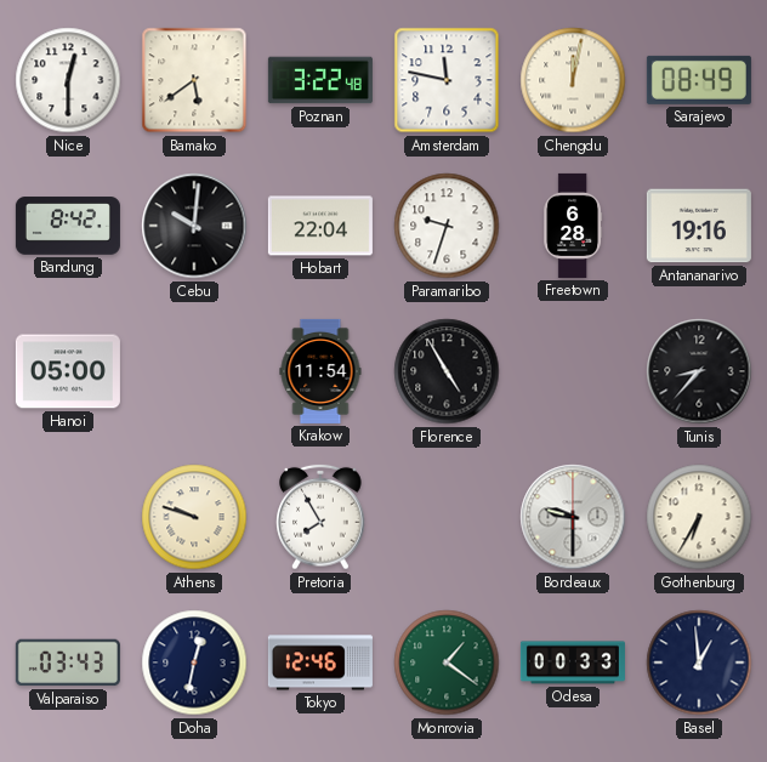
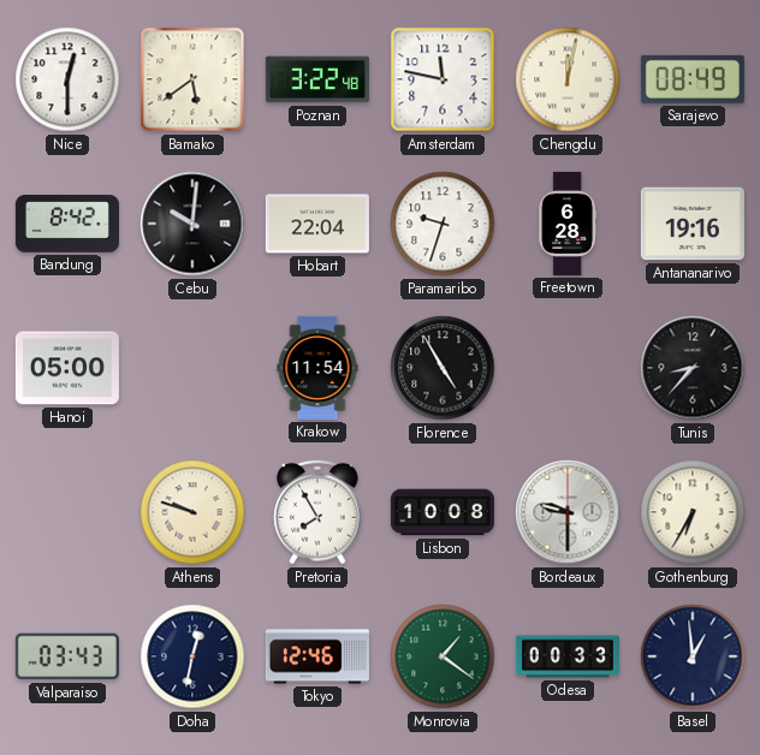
Lisbon: none -> 10:08
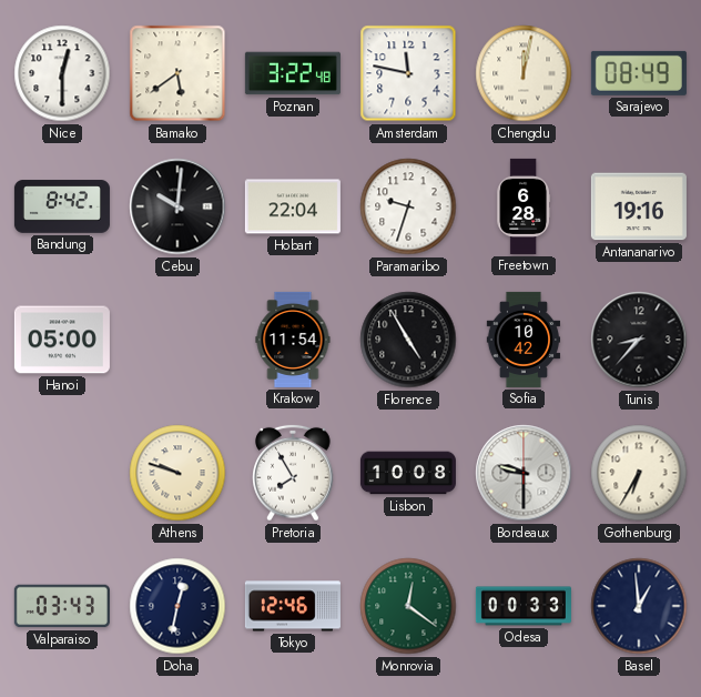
Sofia: none -> 10:42
Monrovia: 1:21 -> 12:21
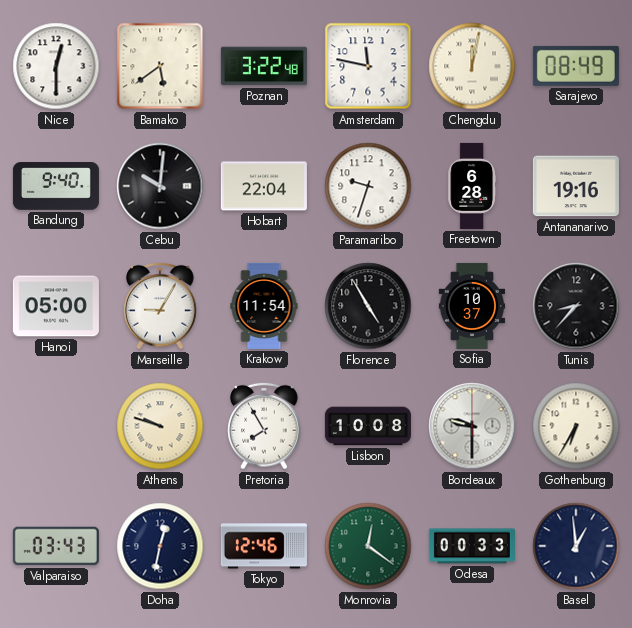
Bandung: 8:42 -> 9:40
Marseille: none -> 9:05
Sofia: 10:42 -> 10:37
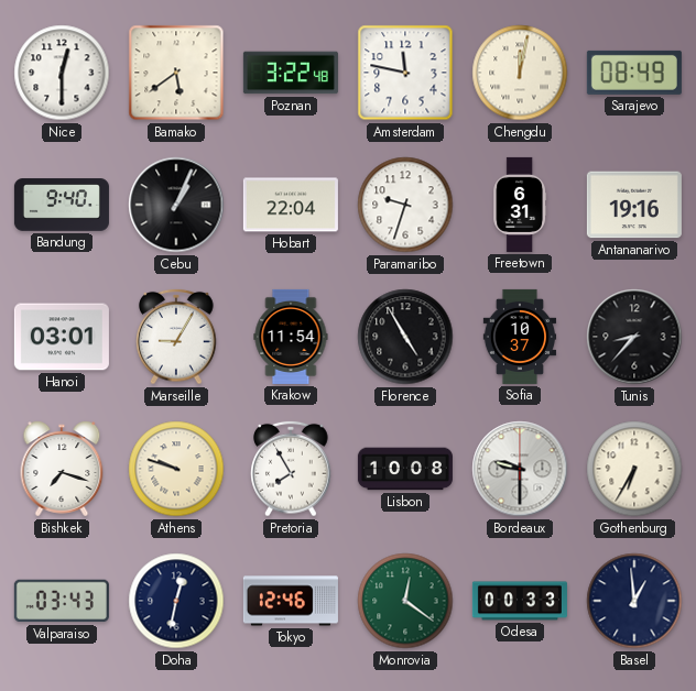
Cebu: 10:01 -> 1:04
Freetown: 6:28 -> 6:31
Hanoi: 05:00 -> 03:01
Bishkek: none -> 7:18
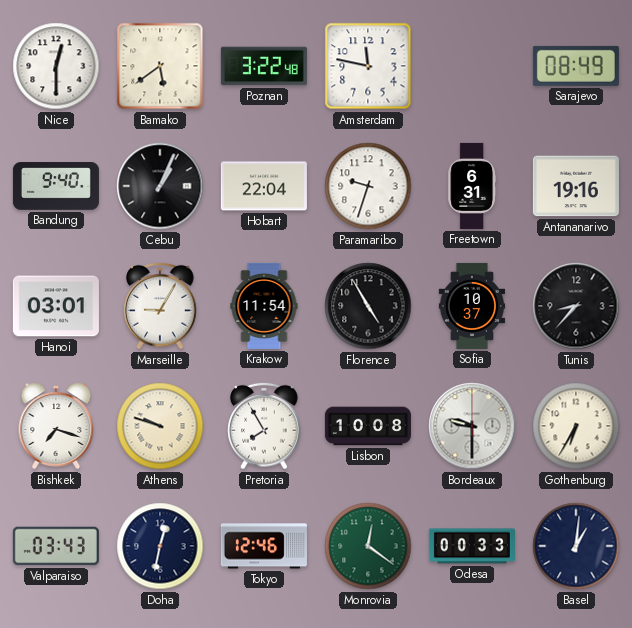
Chengdu: 12:02 -> none
Basel: 12:59 -> 1:01
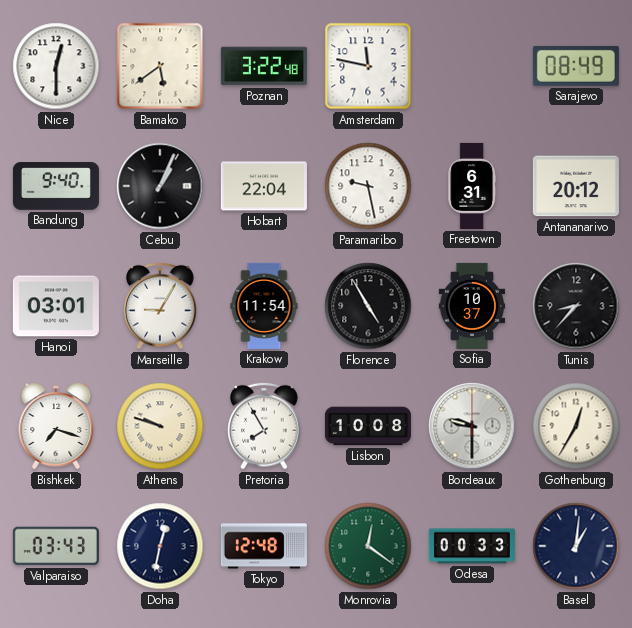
Paramaribo: 9:33 -> 9:28
Antananarivo: 19:16 -> 20:12
Gothenburg: 6:35 -> 12:35
Tokyo: 12:46 -> 12:48
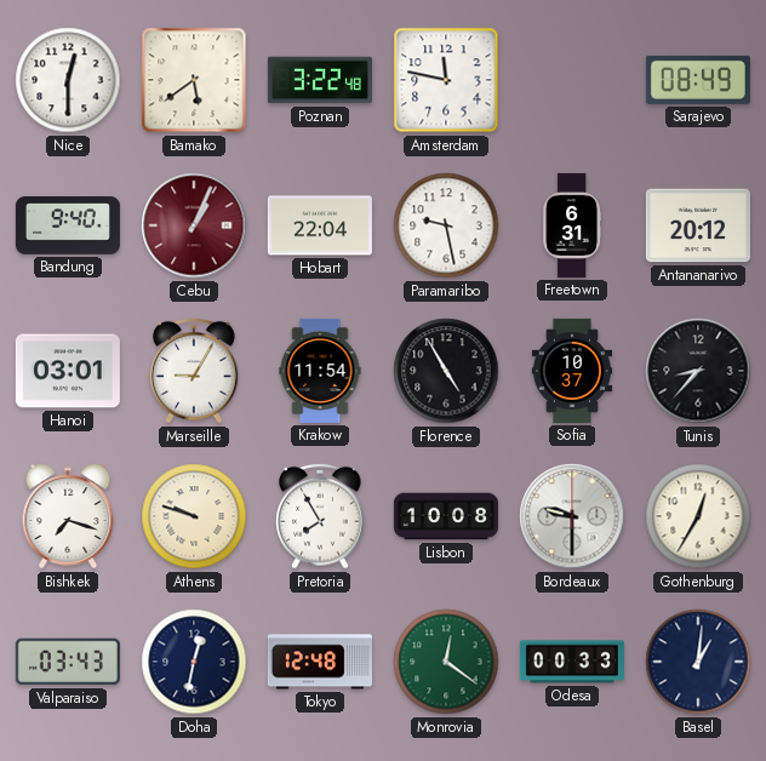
Cebu dial: black -> burgundy
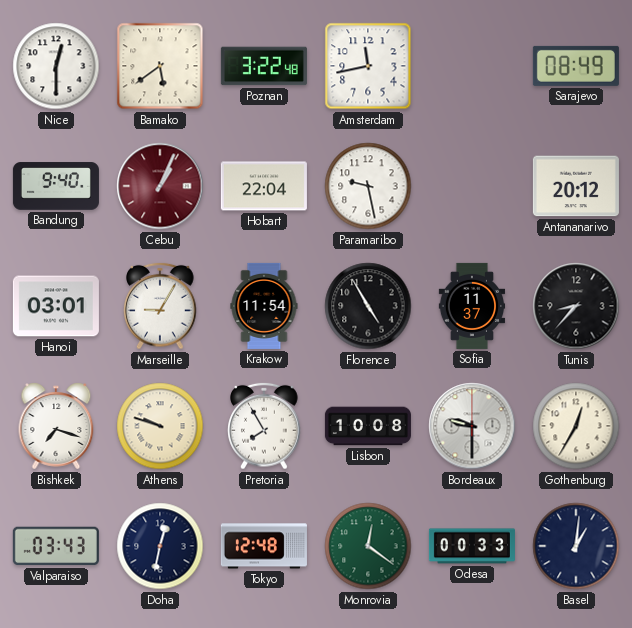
Amsterdam: 11:47 -> 11:43
Freetown: 6:31 -> none
Sofia: 10:37 -> 11:37
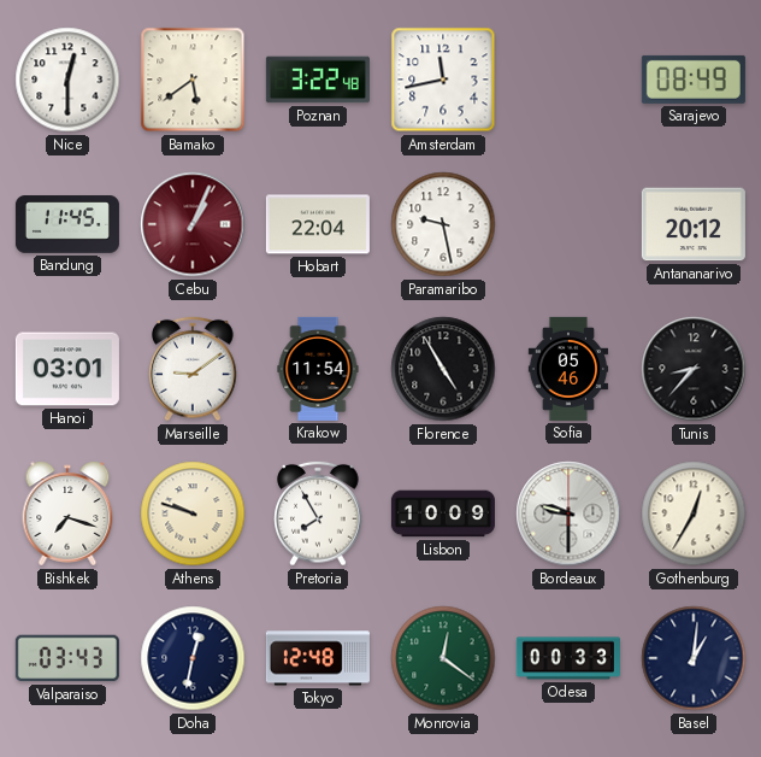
Bandung: 9:40 -> 11:45
Marseille: 9:05 -> 9:09
Sofia: 11:37 -> 05:46
Lisbon: 10:08 -> 10:09
